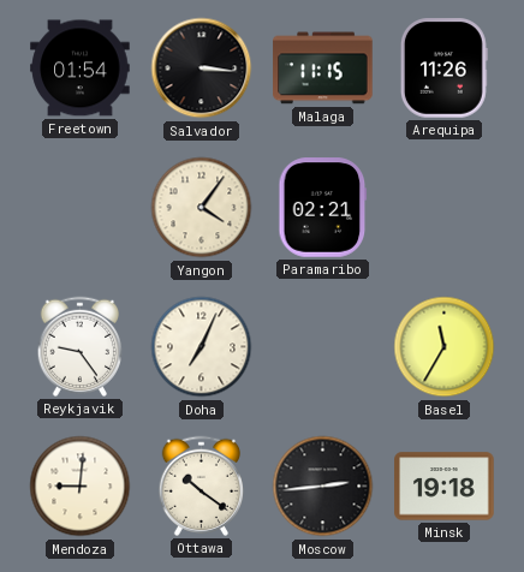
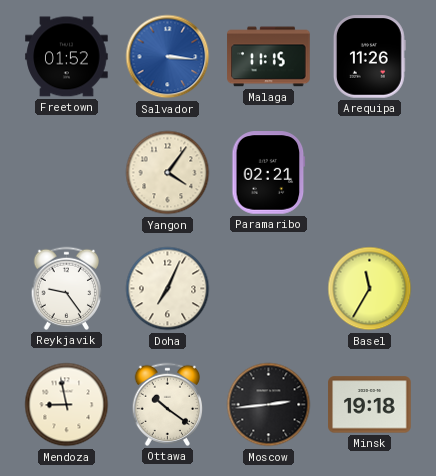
Freetown: 01:54 -> 01:52
Salvador dial: black -> blue
Mendoza: 9:01 -> 8:58
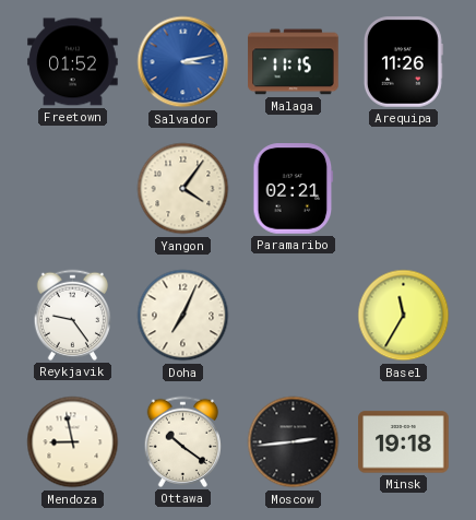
Salvador: 3:16 -> 3:13
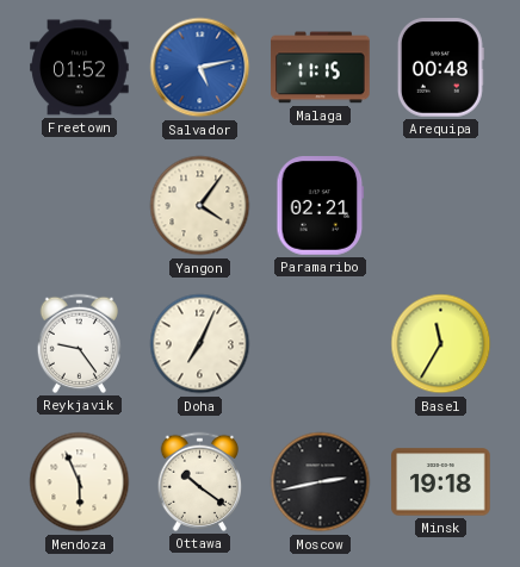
Salvador: 3:13 -> 5:13
Arequipa: 11:26 -> 00:48
Mendoza: 8:58 -> 5:56
Moscow: 2:44 -> 2:43
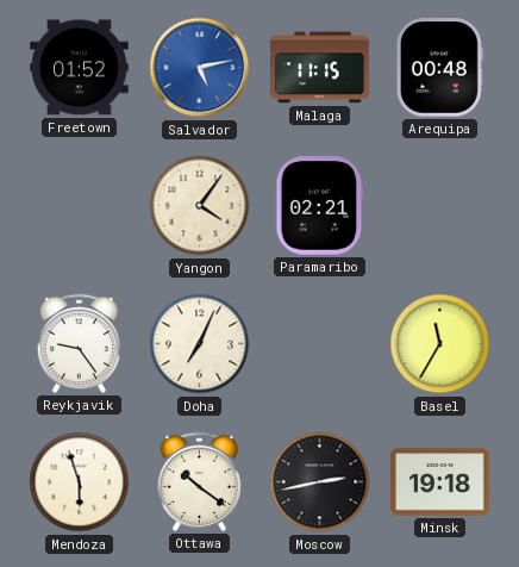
Mendoza: 5:56 -> 5:57
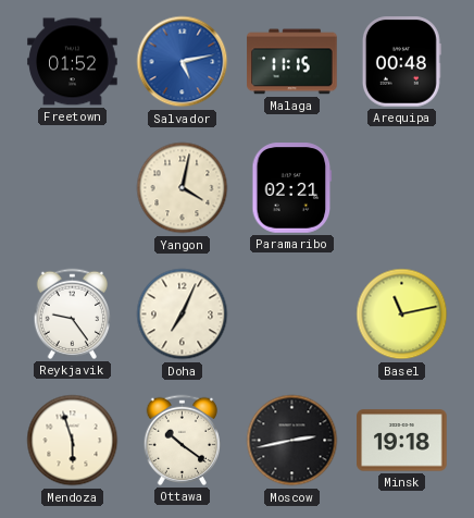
Yangon: 4:06 -> 4:02
Basel: 11:35 -> 11:13
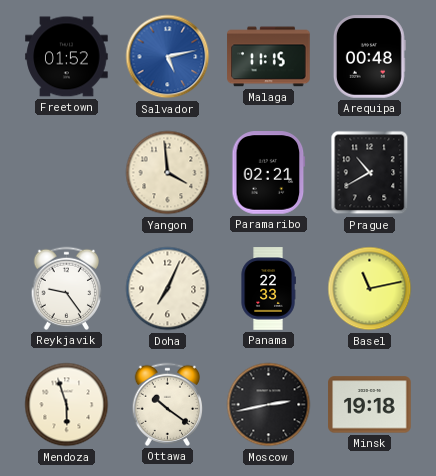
Yangon: 4:02 -> 3:59
Prague: none -> 10:40
Panama: none -> 22:33
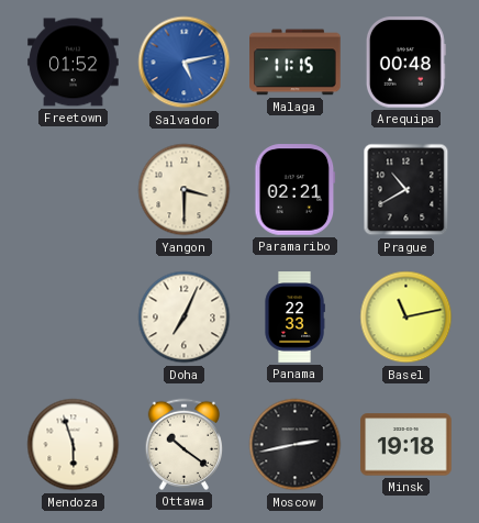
Yangon: 3:59 -> 3:30
Reykjavik: 9:24 -> none
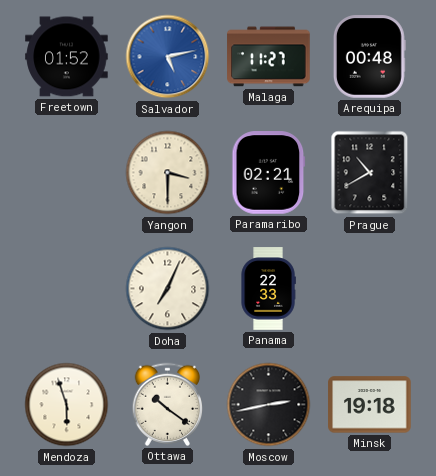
Malaga: 11:15 -> 11:27
Basel: 11:13 -> none
